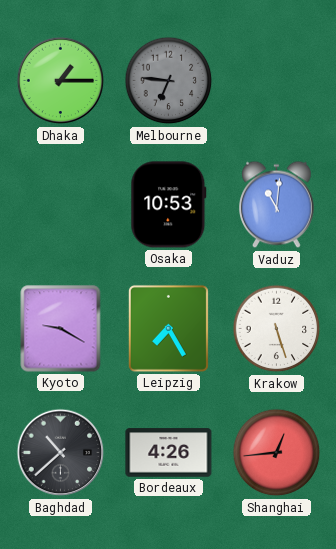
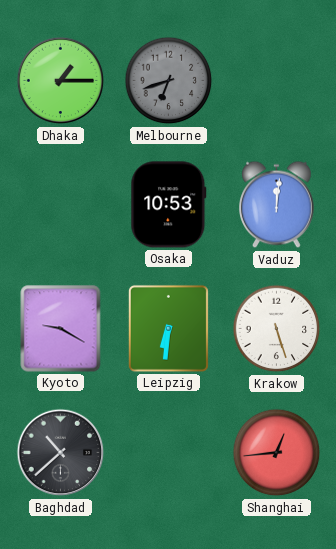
Melbourne: 6:46 -> 6:42
Vaduz: 11:01 -> 12:01
Leipzig: 7:25 -> 6:31
Bordeaux: 4:26 -> none
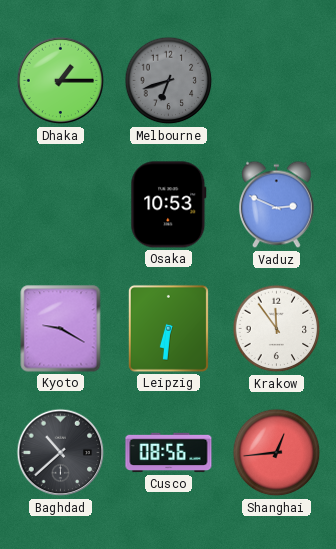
Vaduz: 12:01 -> 2:49
Krakow: 5:27 -> 11:54
Cusco: none -> 08:56
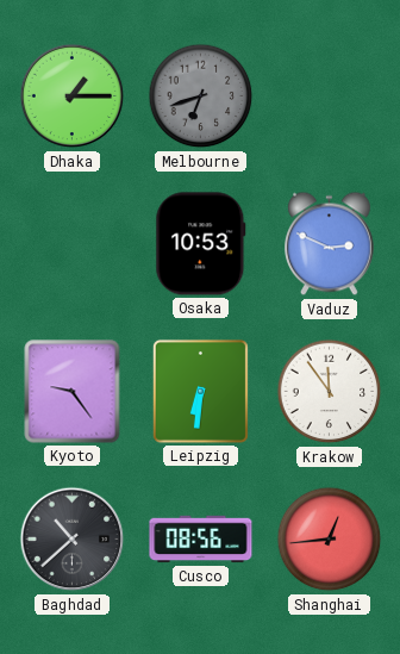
Kyoto: 9:20 -> 9:24
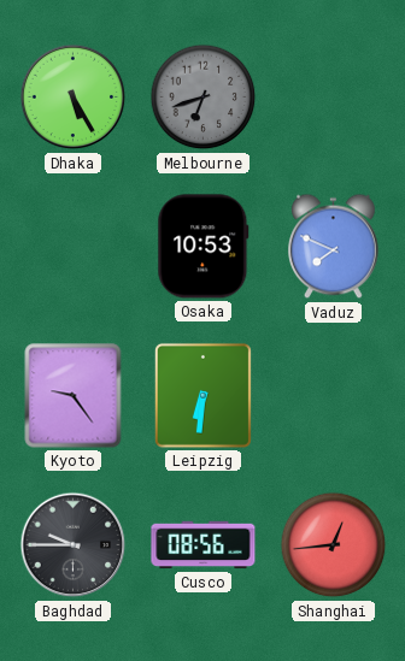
Dhaka: 1:15 -> 5:25
Vaduz: 2:49 -> 7:49
Krakow: 11:54 -> none
Baghdad: 10:38 -> 9:45
